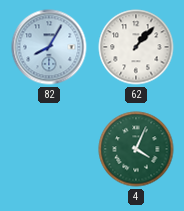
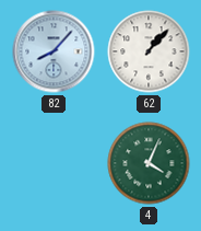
82: 8:05 -> 8:07
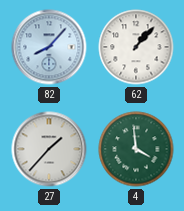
27: none -> 1:37
4: 4:04 -> 3:59
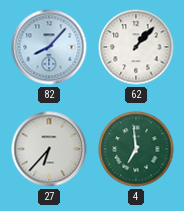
27: 1:37 -> 6:37
4: 3:59 -> 6:59
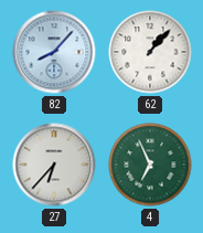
4: 6:59 -> 6:56
